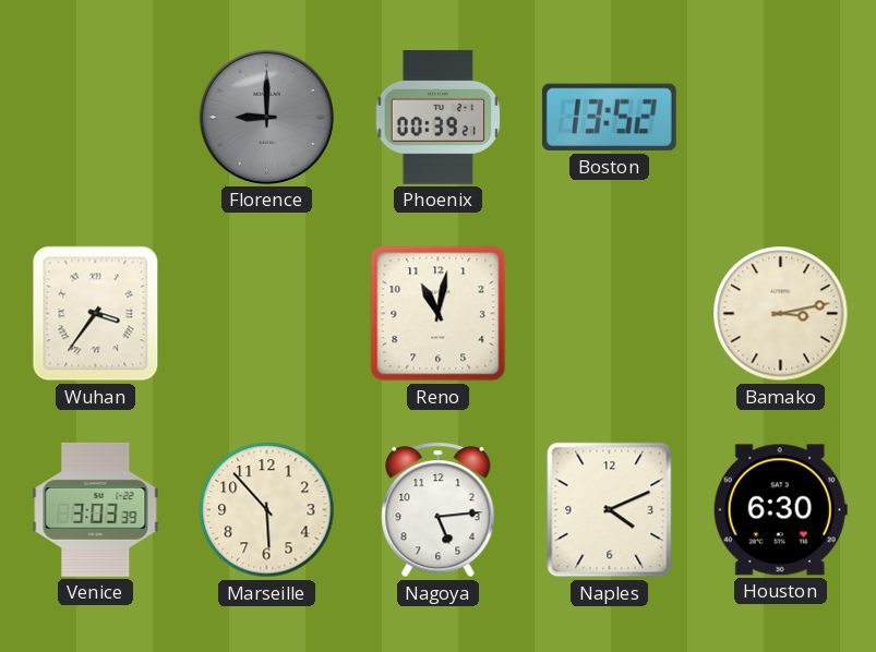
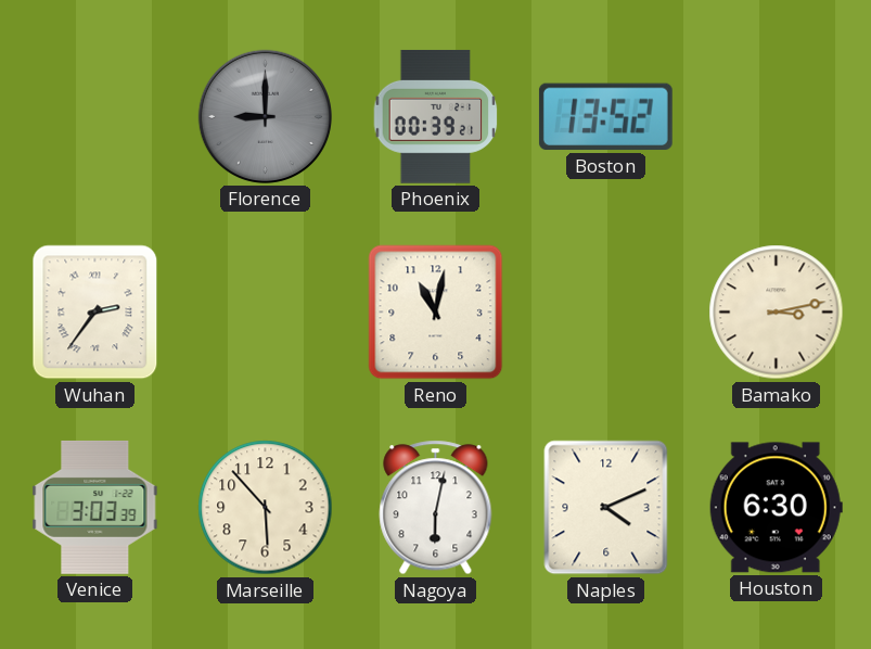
Wuhan: 3:36 -> 2:36
Nagoya: 5:14 -> 6:02
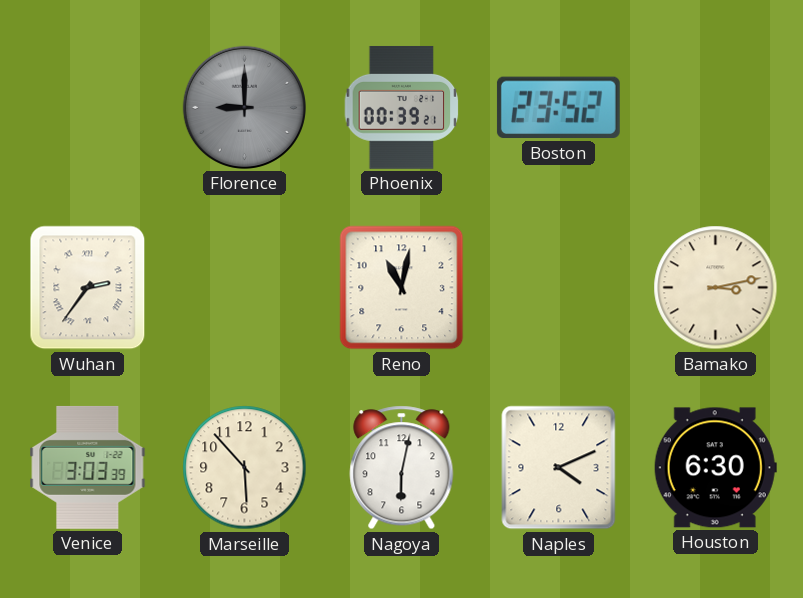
Boston: 13:52 -> 23:52
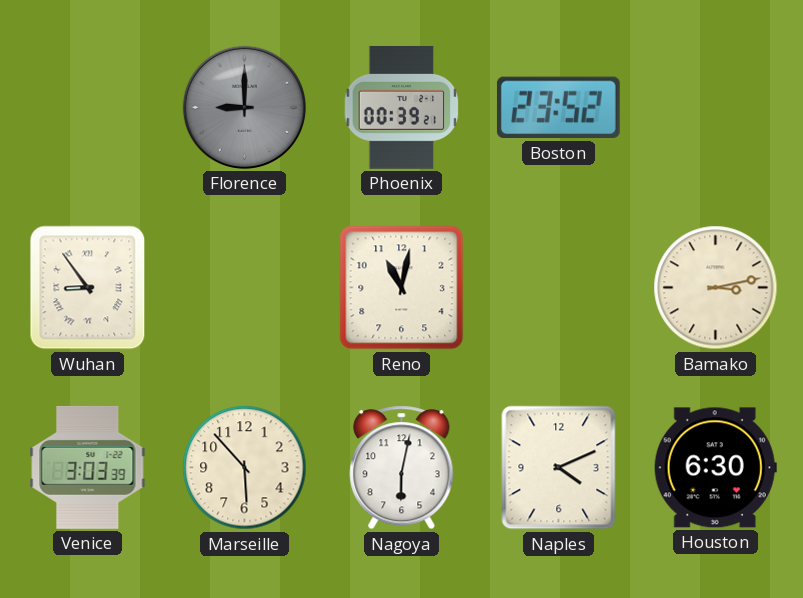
Wuhan: 2:36 -> 8:54
